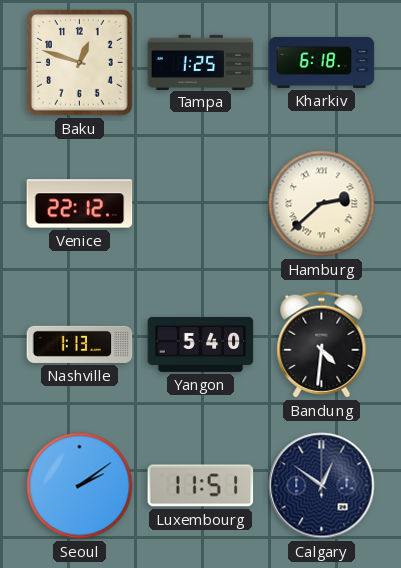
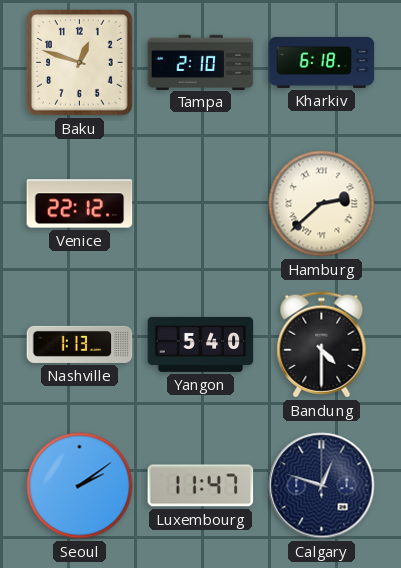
Tampa: 1:25 -> 2:10
Bandung: 4:31 -> 4:30
Luxembourg: 11:51 -> 11:47
Calgary: 12:51 -> 12:48
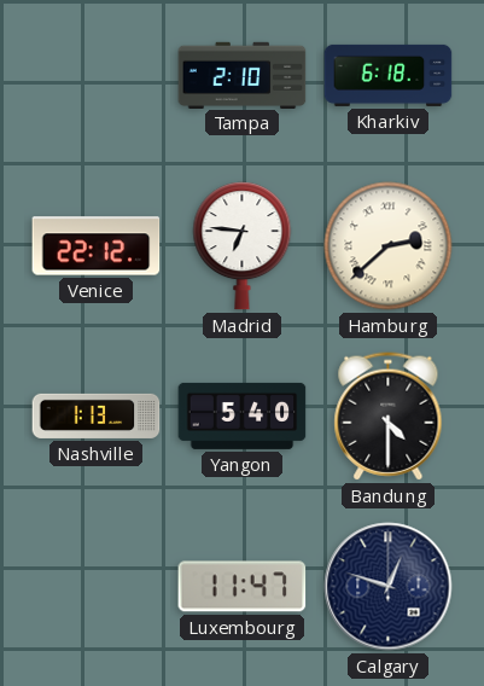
Baku: 12:48 -> none
Madrid: none -> 6:46
Seoul: 2:09 -> none
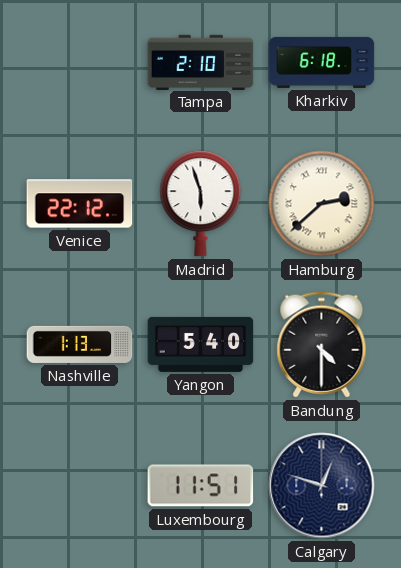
Madrid: 6:46 -> 5:57
Luxembourg: 11:47 -> 11:51
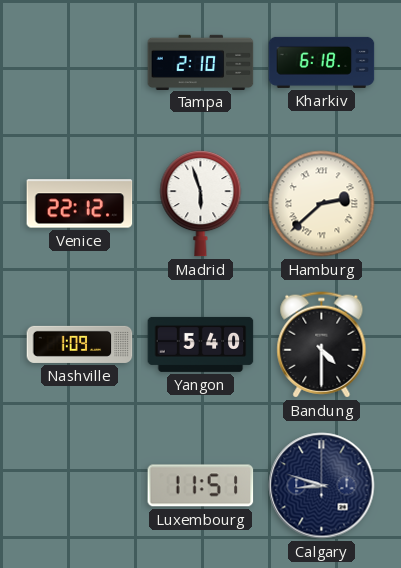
Nashville: 1:13 -> 1:09
Calgary: 12:48 -> 8:48
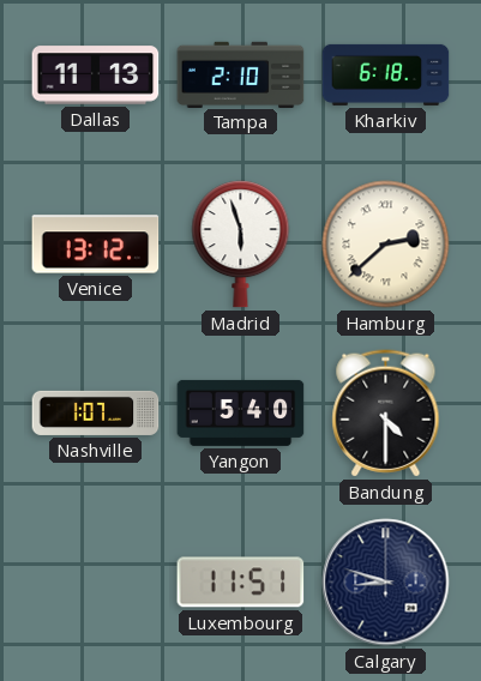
Dallas: none -> 11:13
Venice: 22:12 -> 13:12
Nashville: 1:09 -> 1:07
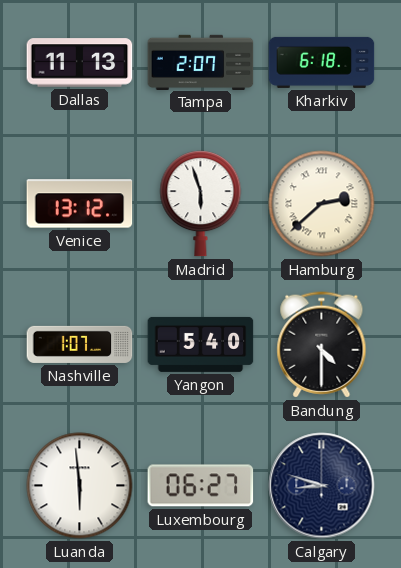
Tampa: 2:10 -> 2:07
Luanda: none -> 5:59
Luxembourg: 11:51 -> 06:27
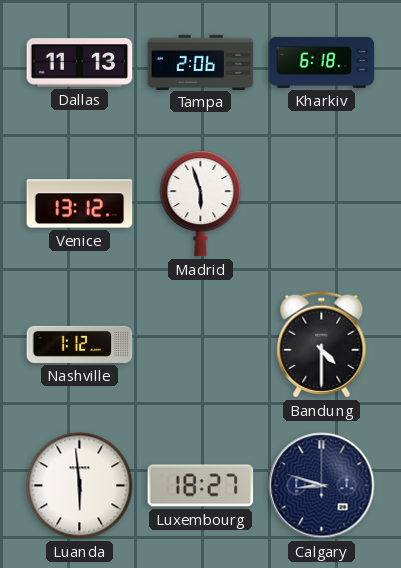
Tampa: 2:07 -> 2:06
Hamburg: 2:38 -> none
Nashville: 1:07 -> 1:12
Yangon: 5:40 -> none
Luxembourg: 06:27 -> 18:27
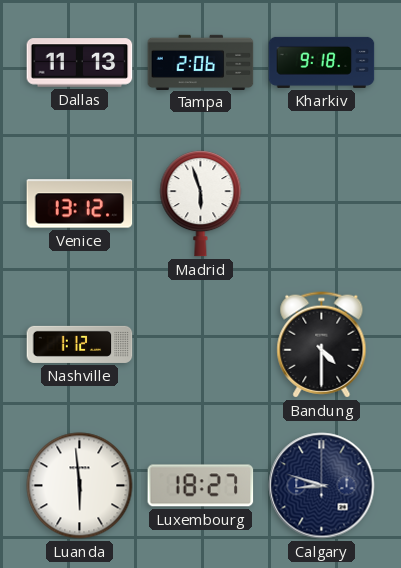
Kharkiv: 6:18 -> 9:18
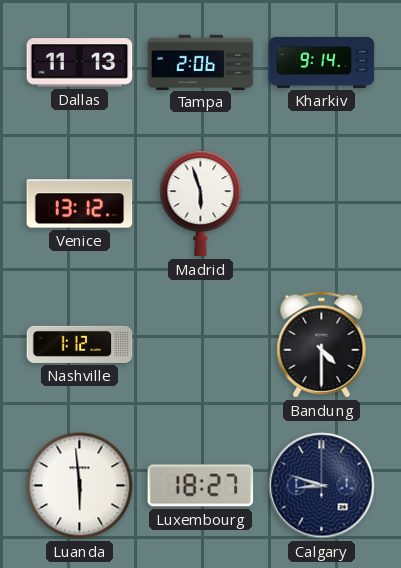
Kharkiv: 9:18 -> 9:14
